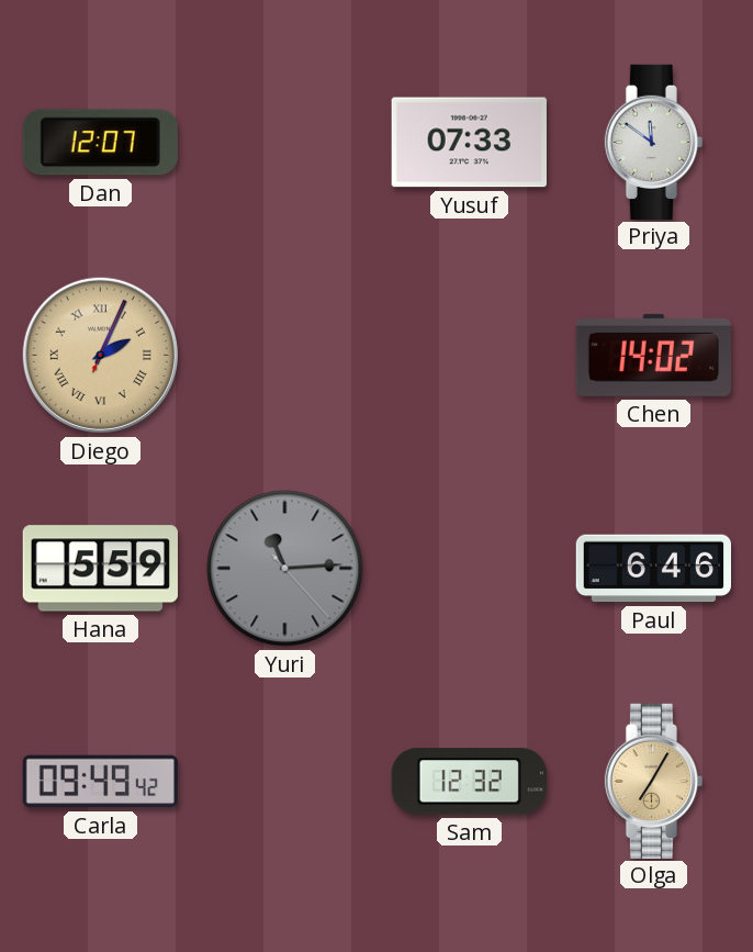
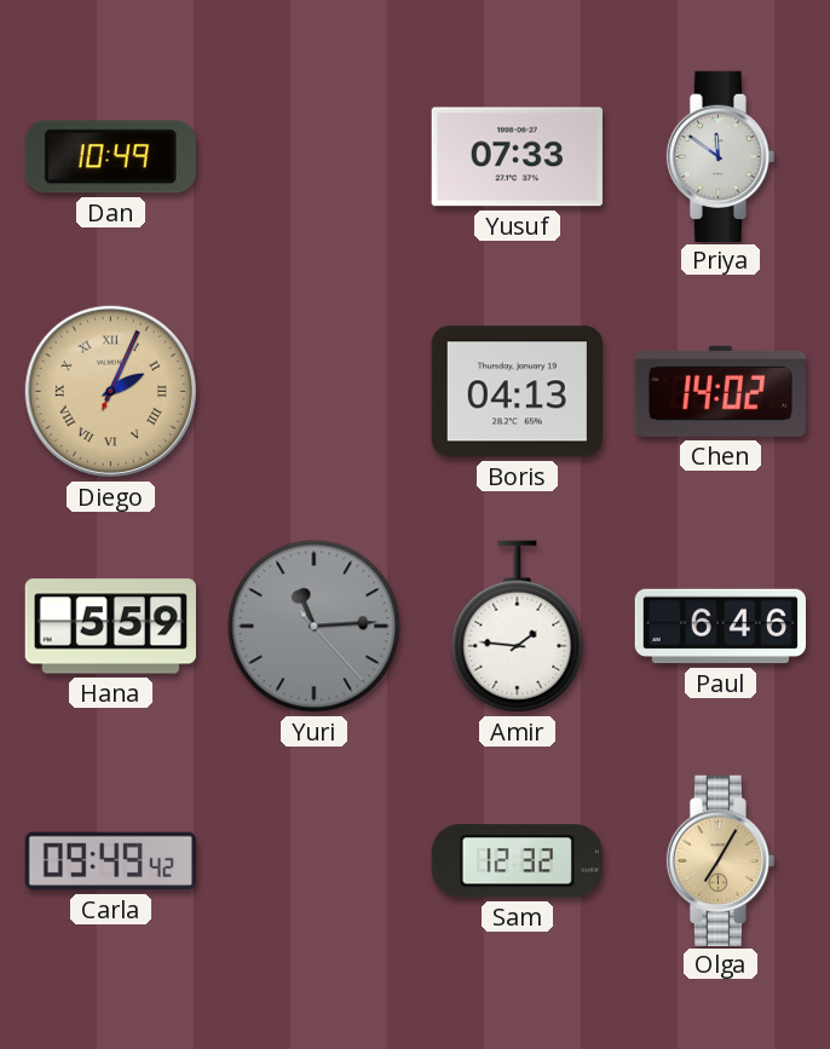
Dan: 12:07 -> 10:49
Boris: none -> 04:13
Amir: none -> 1:46
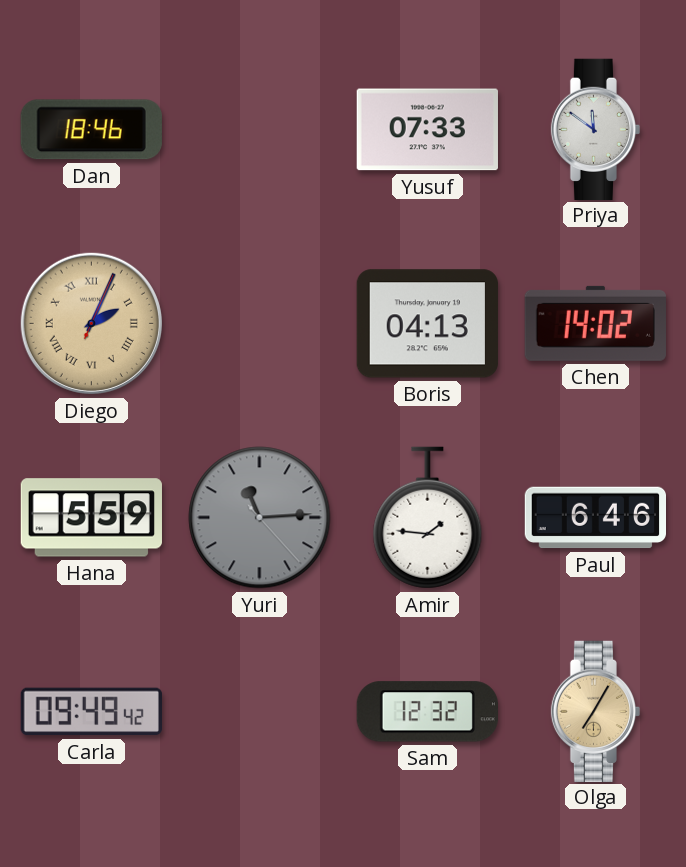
Dan: 10:49 -> 18:46
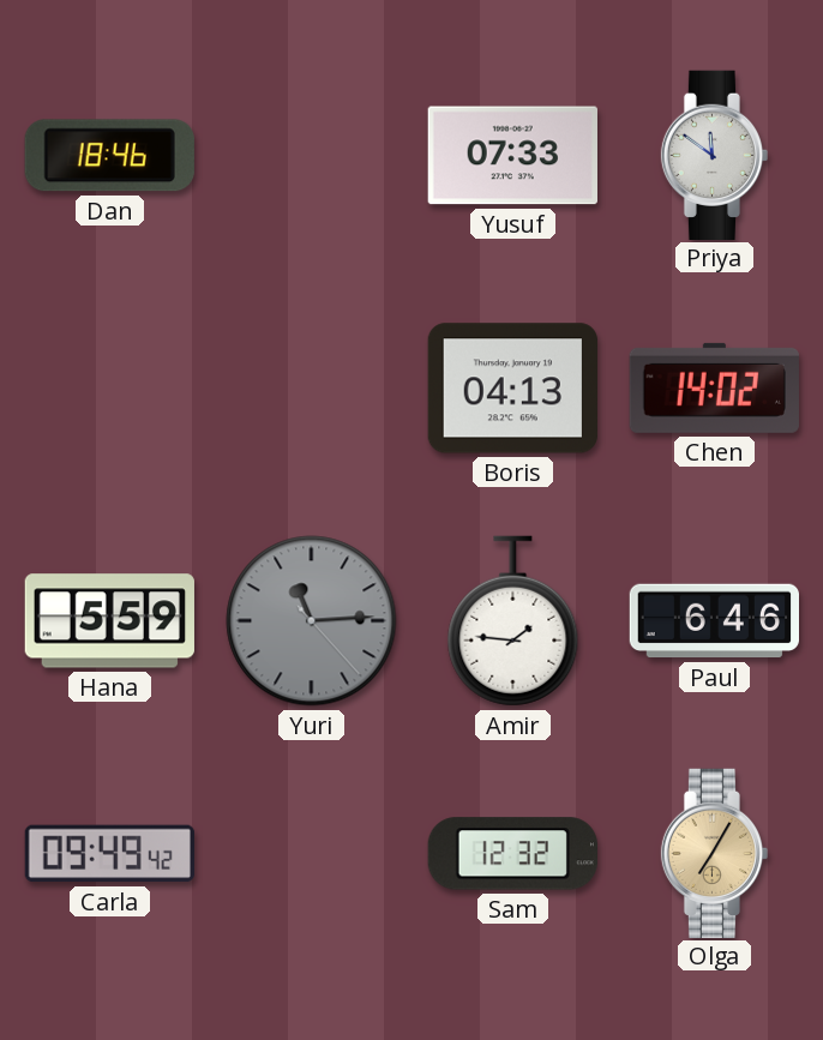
Diego: 2:04 -> none
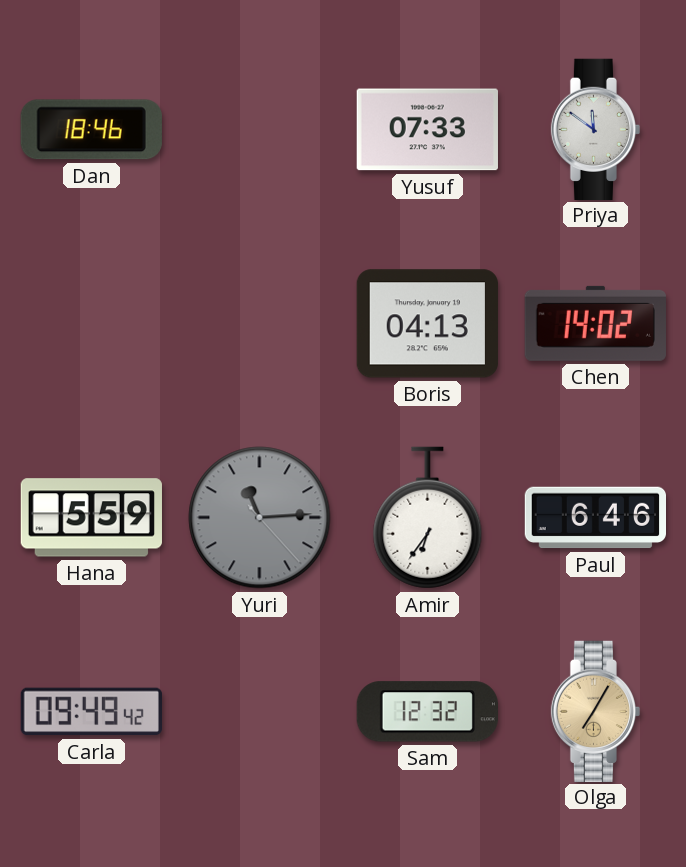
Amir: 1:46 -> 6:36
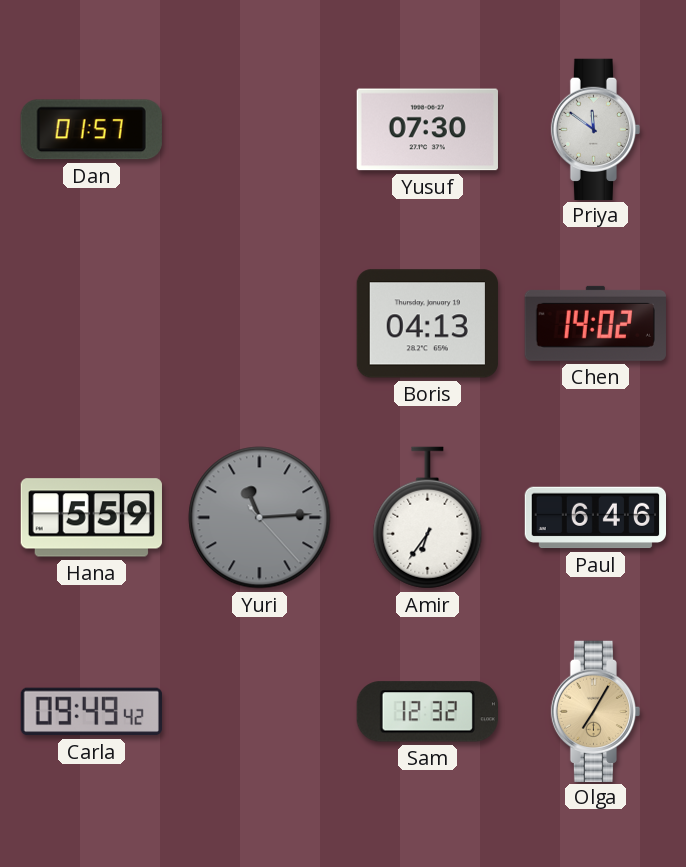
Dan: 18:46 -> 01:57
Yusuf: 07:33 -> 07:30
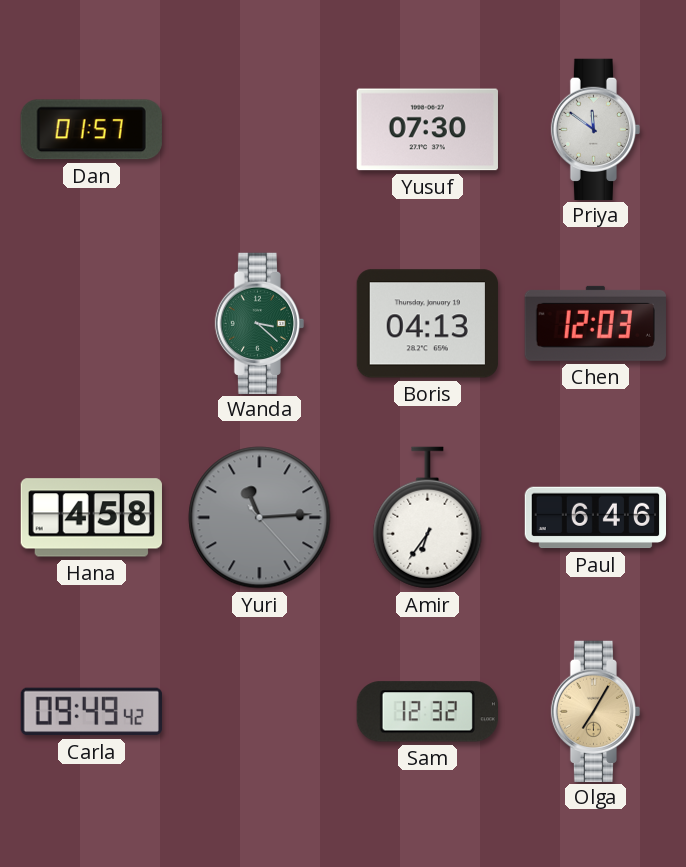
Wanda: none -> 3:22
Chen: 14:02 -> 12:03
Hana: 5:59 -> 4:58
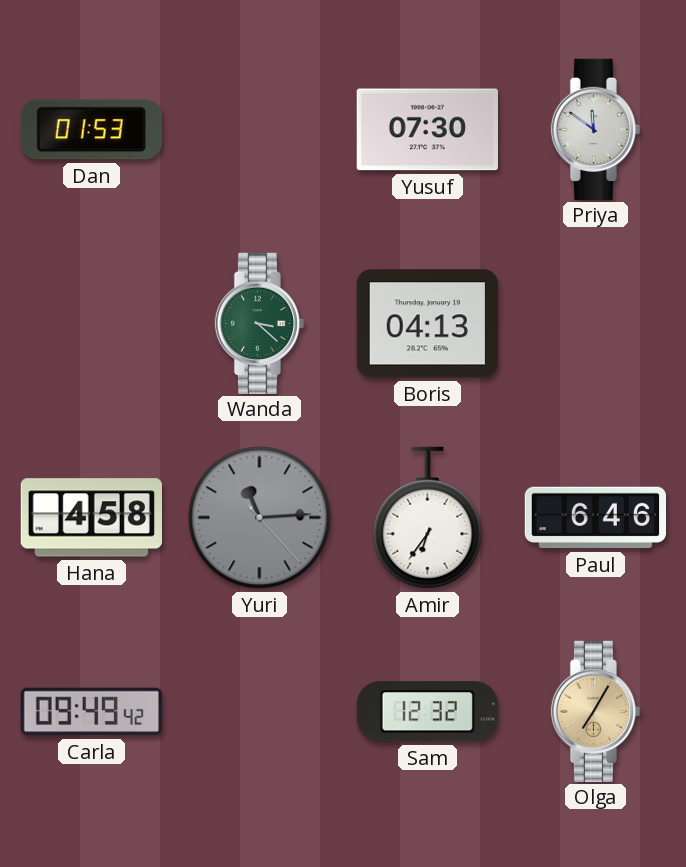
Dan: 01:57 -> 01:53
Chen: 12:03 -> none
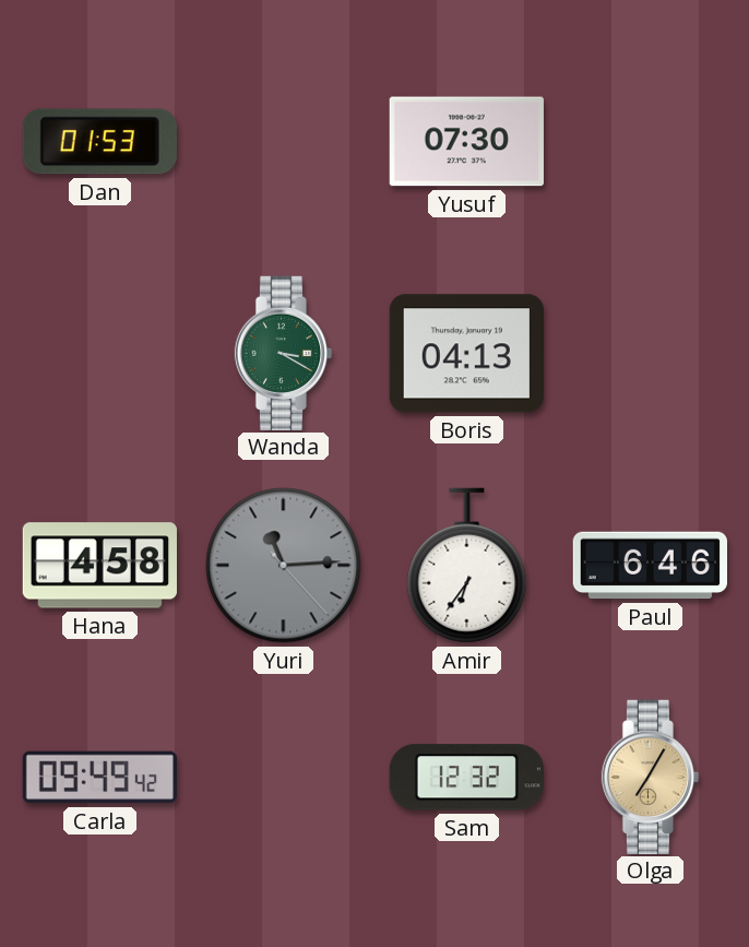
Priya: 11:51 -> none
Wanda: 3:22 -> 3:20
